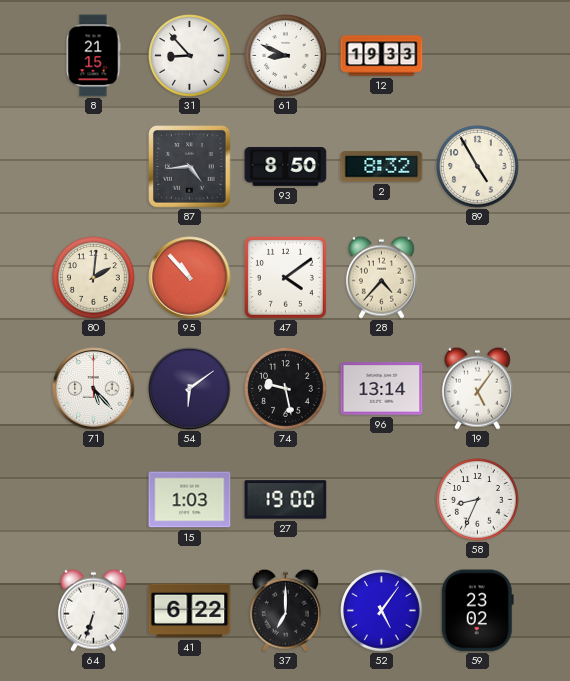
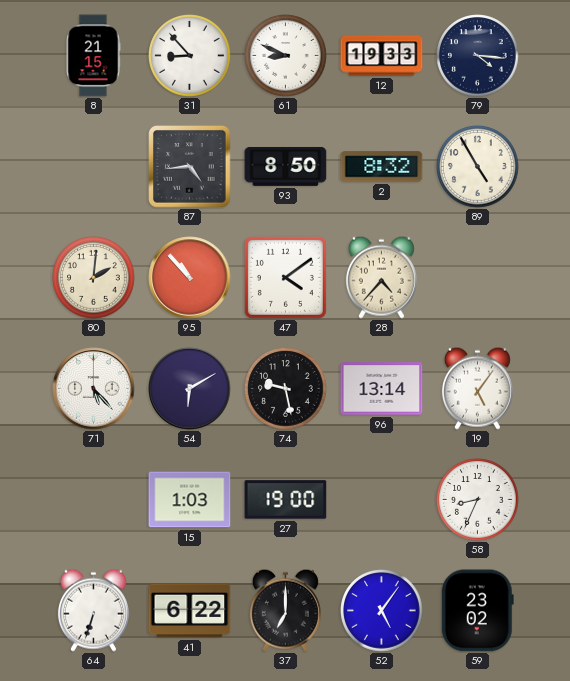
79: none -> 4:16
54: 6:09 -> 6:10
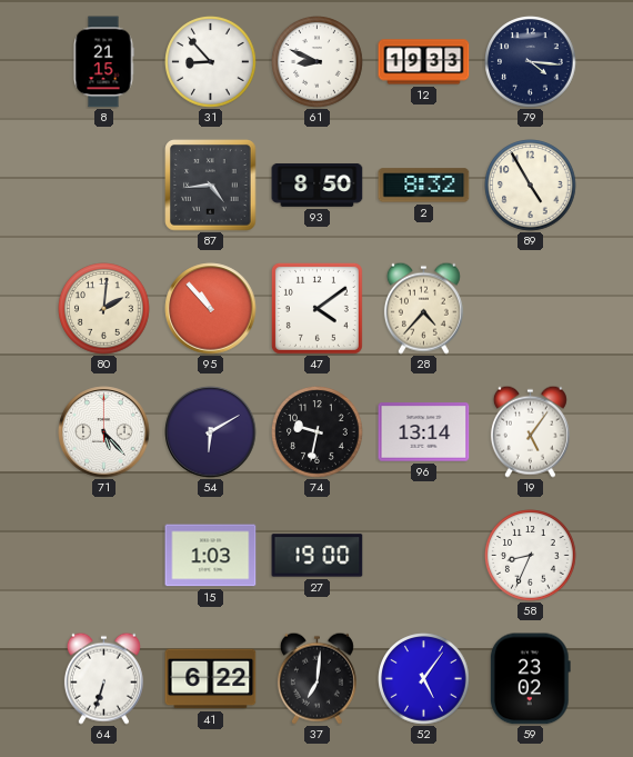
74: 9:28 -> 9:32
37: 7:00 -> 7:01
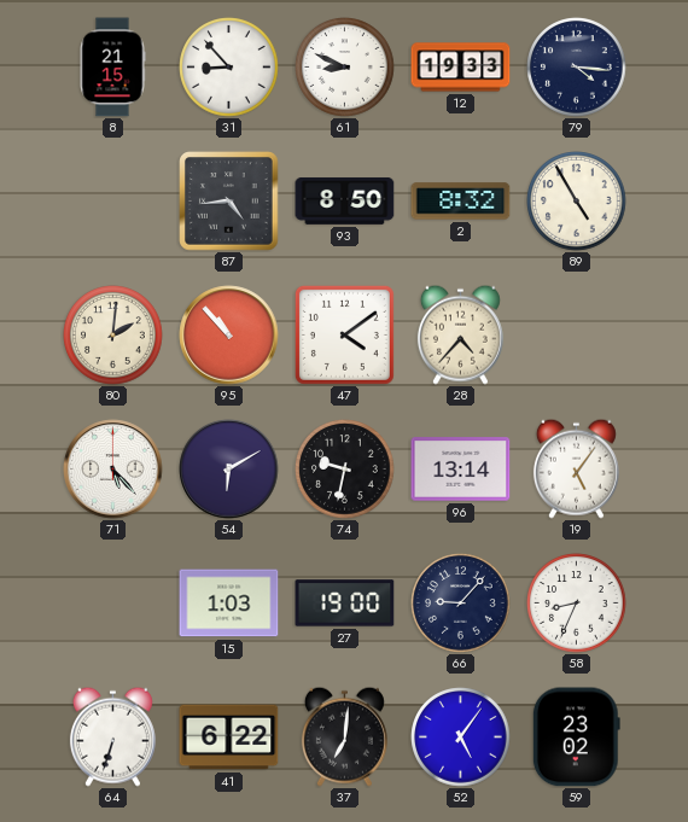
66: none -> 9:07
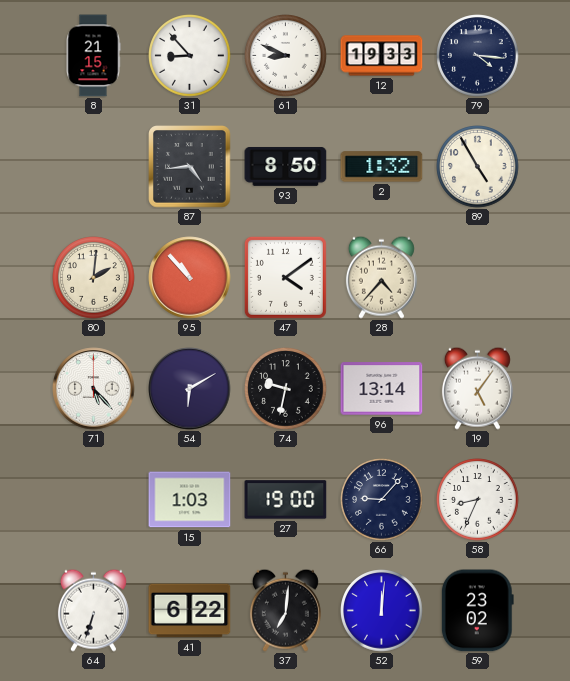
2: 8:32 -> 1:32
52: 5:06 -> 12:01
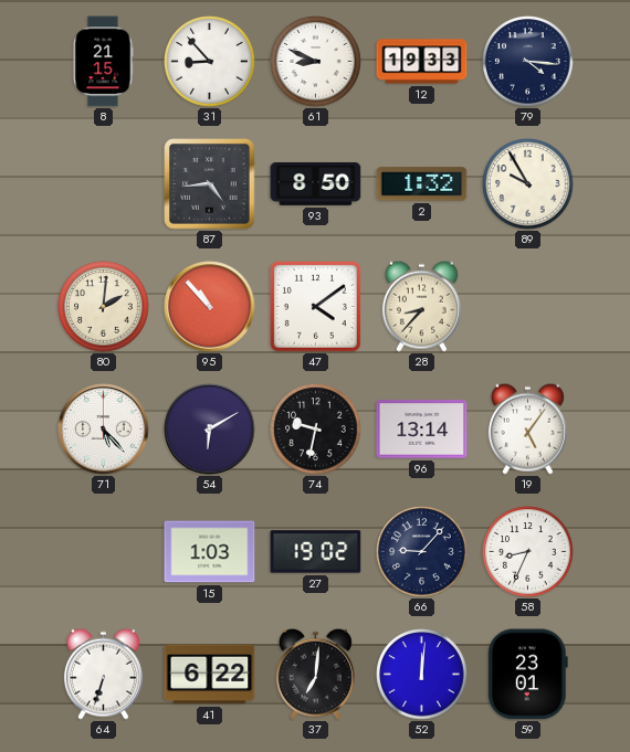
89: 4:55 -> 9:55
28: 4:37 -> 8:37
27: 19:00 -> 19:02
59: 23:02 -> 23:01
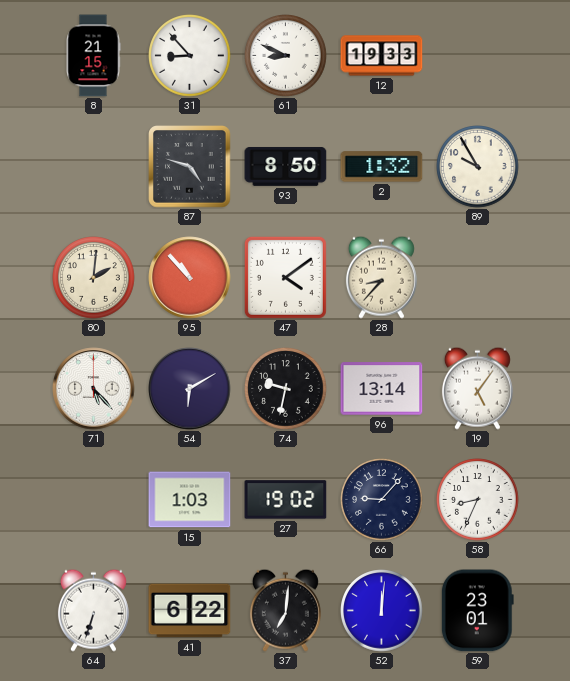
79: 4:16 -> none
87: 4:44 -> 4:48
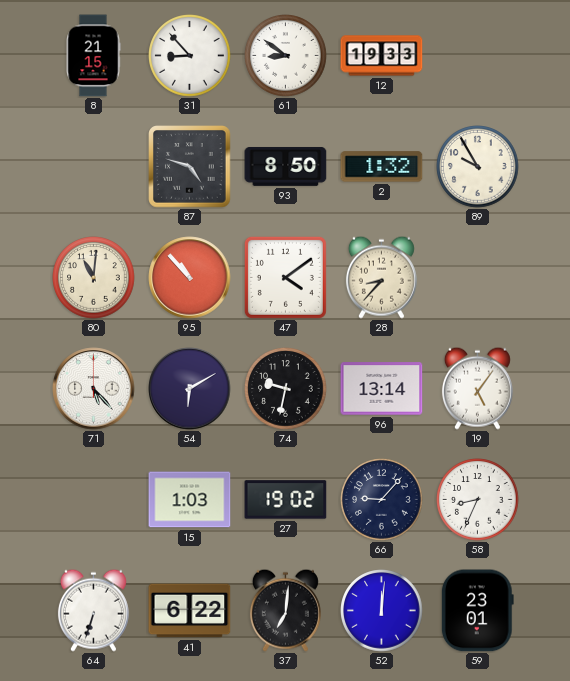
61: 8:49 -> 8:51
80: 2:01 -> 11:01
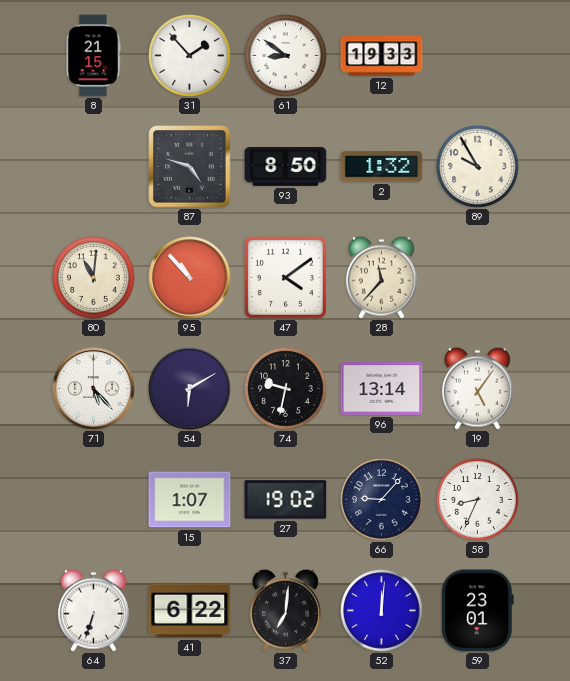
31: 8:53 -> 1:53
28: 8:37 -> 11:37
15: 1:03 -> 1:07
